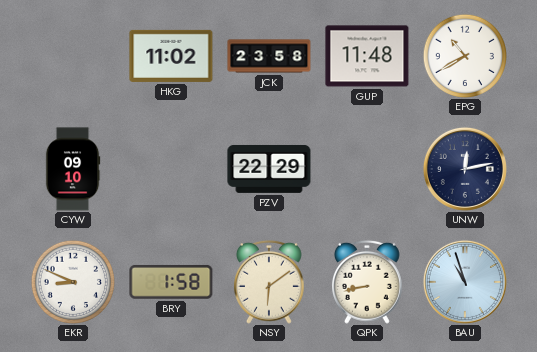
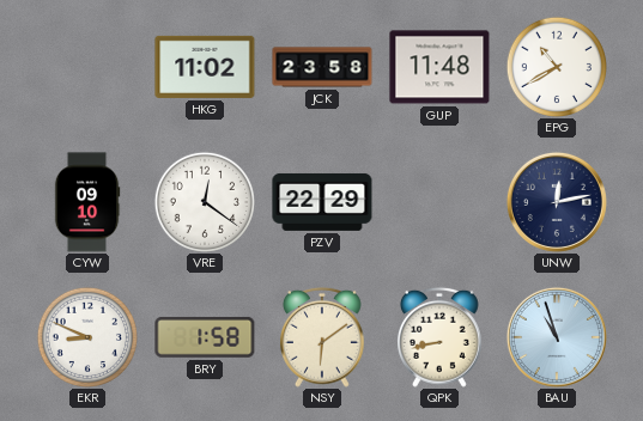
VRE: none -> 12:21
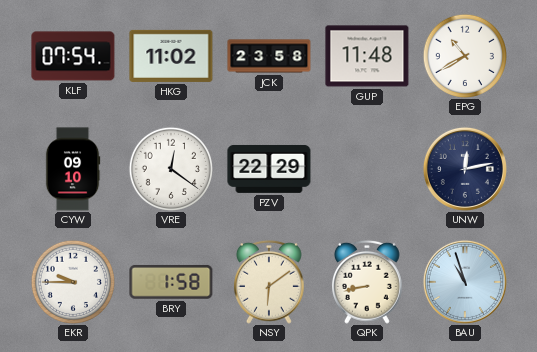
KLF: none -> 07:54
EKR: 8:49 -> 9:45
